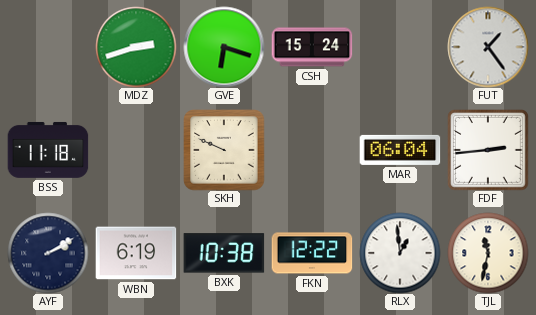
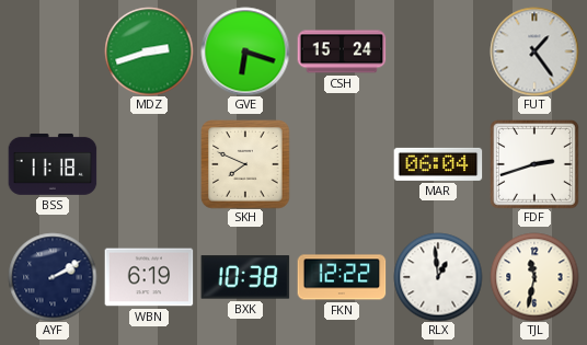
SKH: 9:49 -> 7:49
FDF: 2:44 -> 2:42
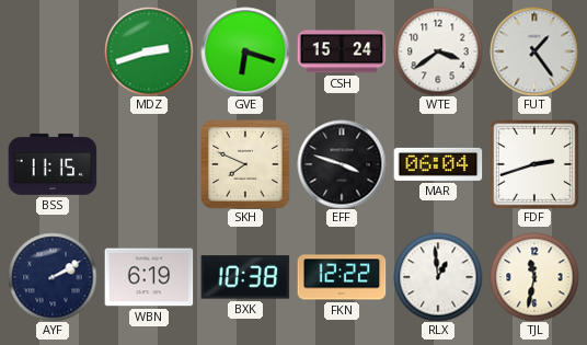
WTE: none -> 3:39
BSS: 11:18 -> 11:15
EFF: none -> 3:48
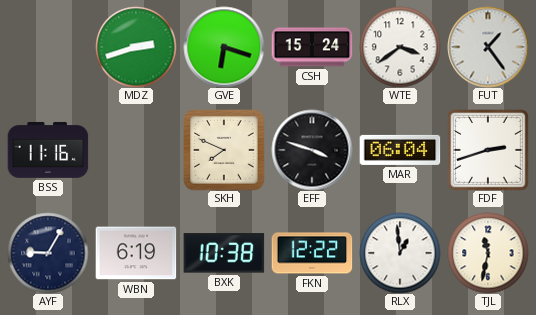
BSS: 11:15 -> 11:16
AYF: 2:10 -> 9:05
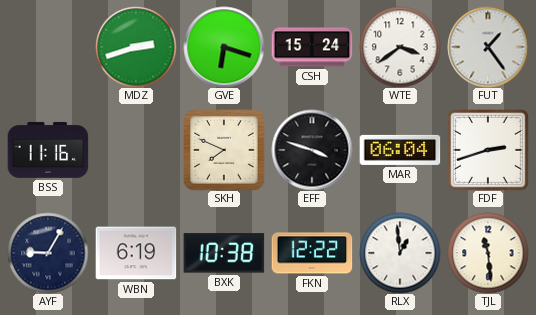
TJL: 11:32 -> 11:29
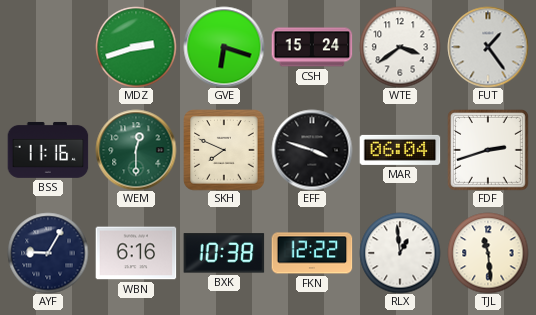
WEM: none -> 12:30
WBN: 6:19 -> 6:16
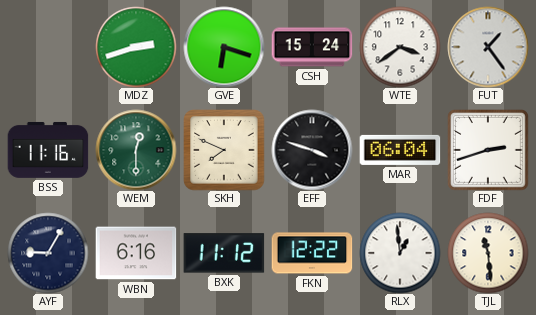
BXK: 10:38 -> 11:12
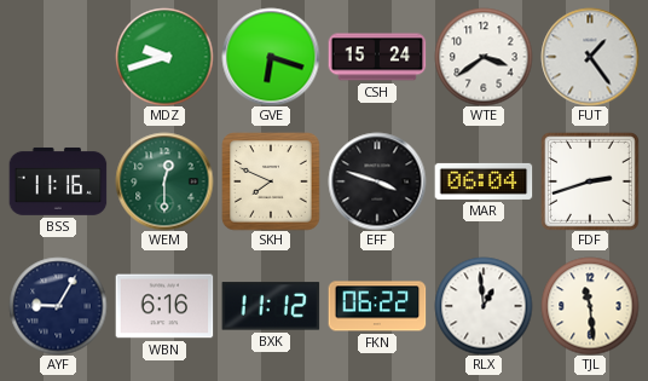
MDZ: 2:42 -> 9:42
FKN: 12:22 -> 06:22
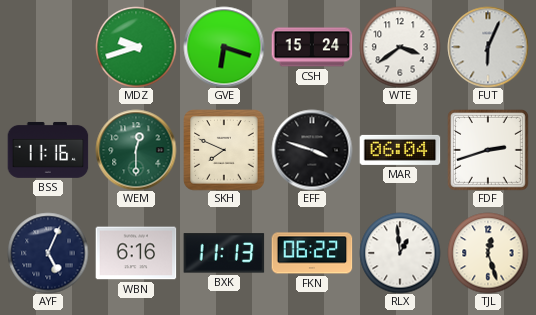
FUT: 1:24 -> 6:04
AYF: 9:05 -> 5:04
BXK: 11:12 -> 11:13
TJL: 11:29 -> 12:27
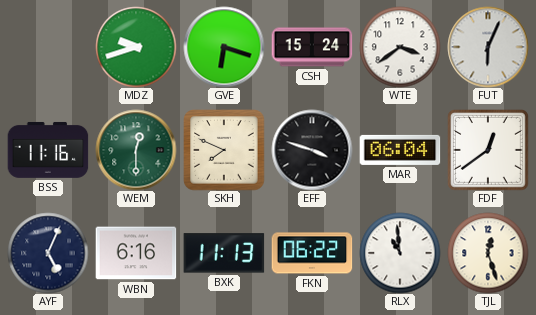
FDF: 2:42 -> 12:39
RLX: 12:59 -> 10:59
